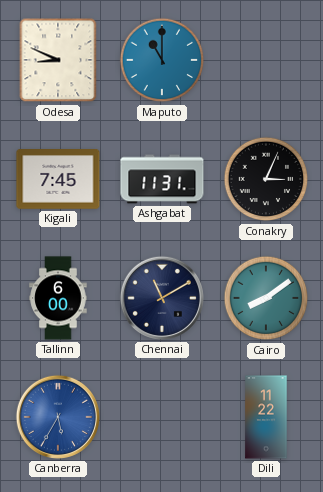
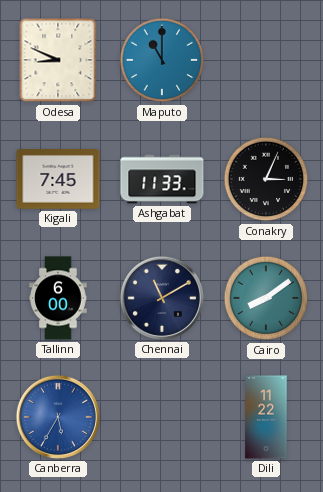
Ashgabat: 11:31 -> 11:33
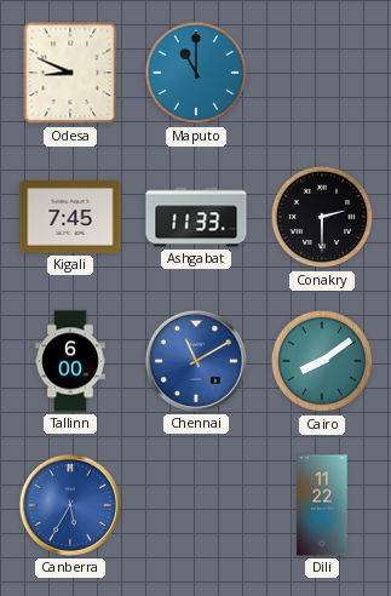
Conakry: 3:04 -> 2:30
Chennai dial: navy -> blue
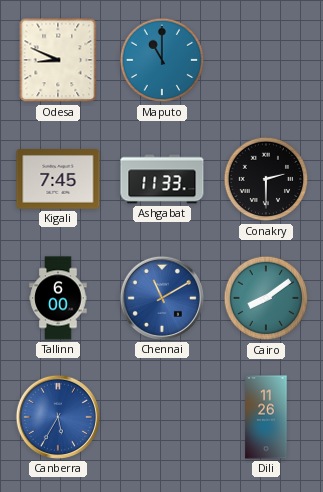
Dili: 11:22 -> 11:26
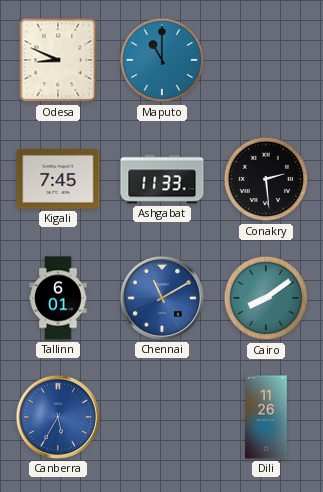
Conakry: 2:30 -> 2:29
Tallinn: 6:00 -> 6:01
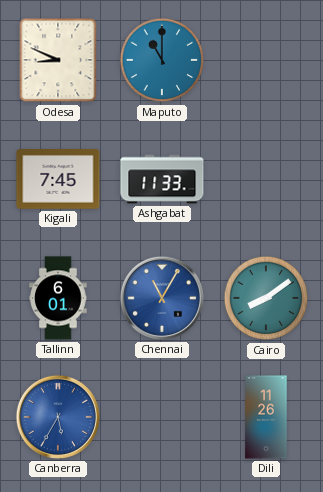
Conakry: 2:29 -> none
Chennai: 11:10 -> 11:05
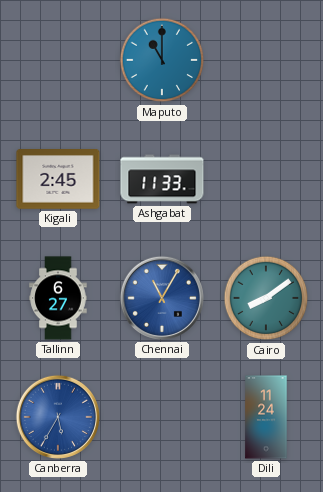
Odesa: 8:49 -> none
Kigali: 7:45 -> 2:45
Tallinn: 6:01 -> 6:27
Dili: 11:26 -> 11:24
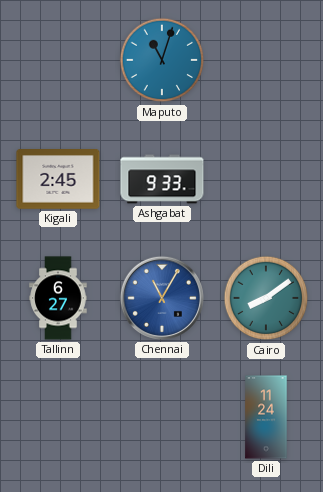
Maputo: 11:00 -> 11:03
Ashgabat: 11:33 -> 9:33
Canberra: 5:35 -> none
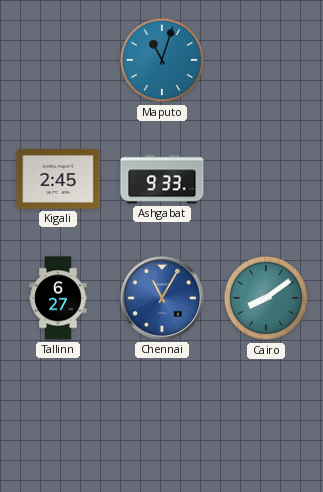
Dili: 11:24 -> none
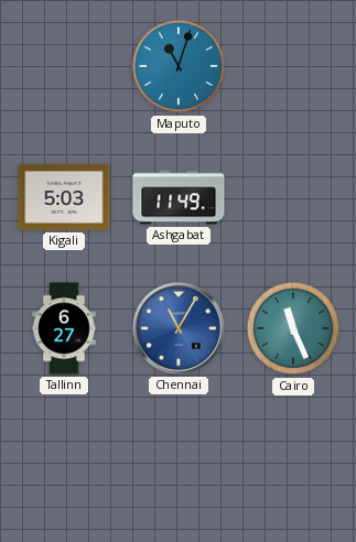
Kigali: 2:45 -> 5:03
Ashgabat: 9:33 -> 11:49
Cairo: 8:09 -> 11:26
